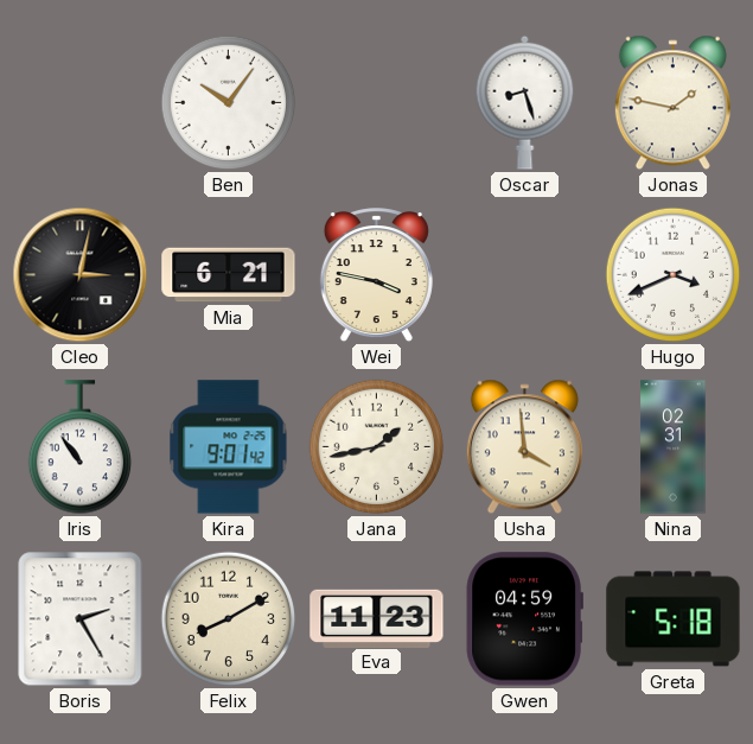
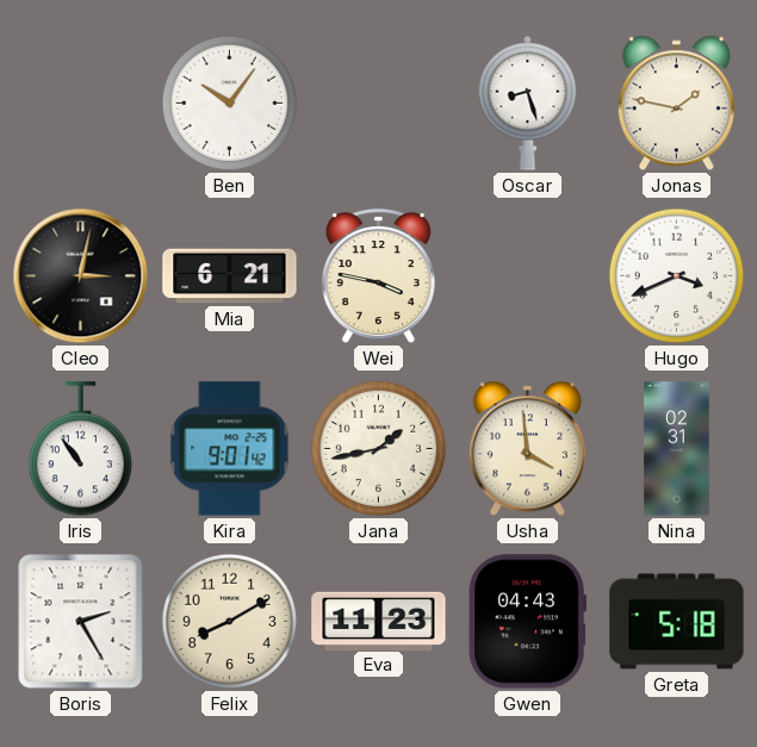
Gwen: 04:59 -> 04:43
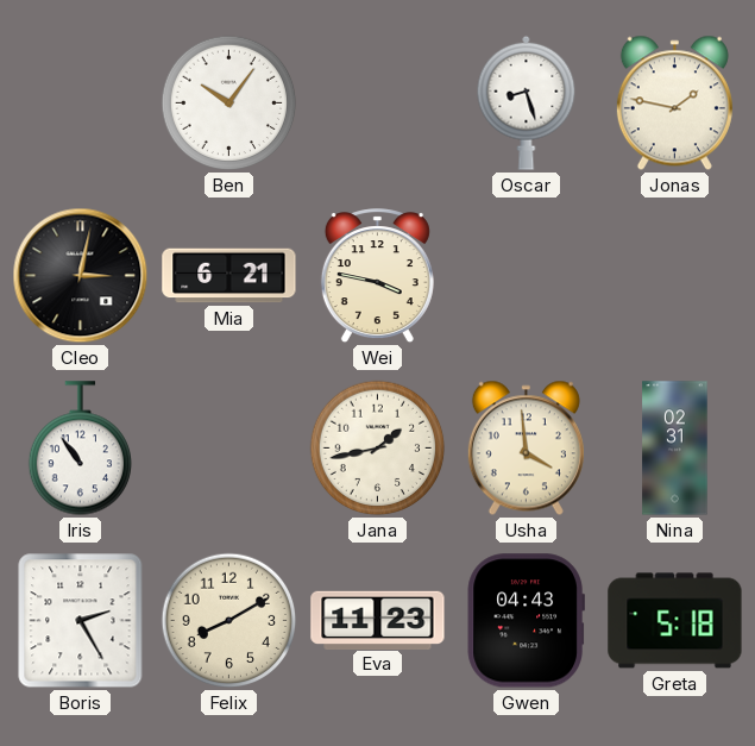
Hugo: 3:41 -> none
Kira: 9:01 -> none
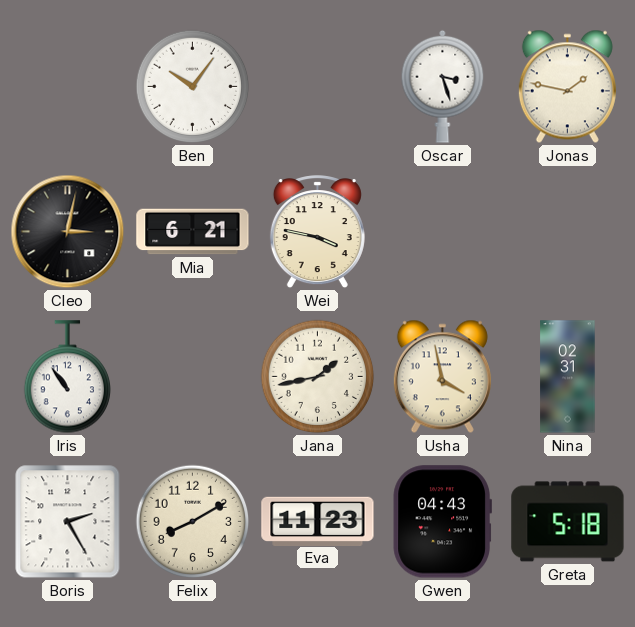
Oscar: 8:27 -> 3:27
Usha: 3:59 -> 3:58
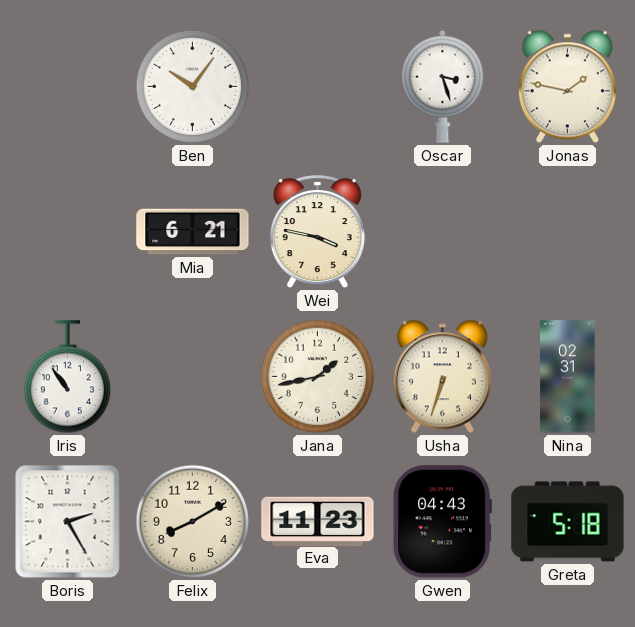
Cleo: 3:02 -> none
Usha: 3:58 -> 6:33
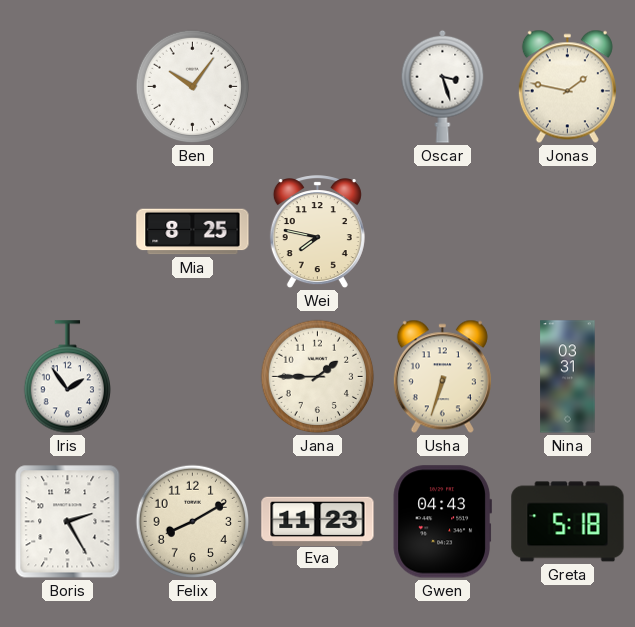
Mia: 6:21 -> 8:25
Wei: 3:47 -> 7:47
Iris: 10:54 -> 1:54
Jana: 1:43 -> 1:45
Nina: 02:31 -> 03:31
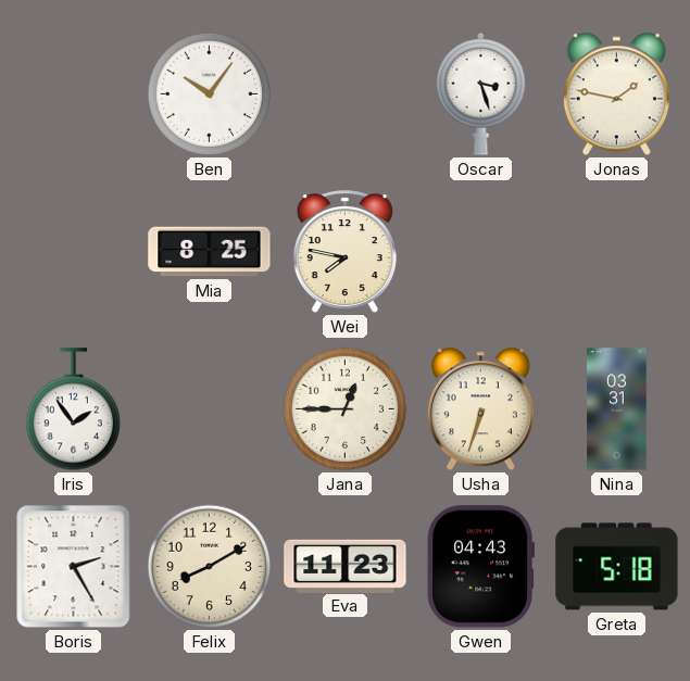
Jana: 1:45 -> 12:45
